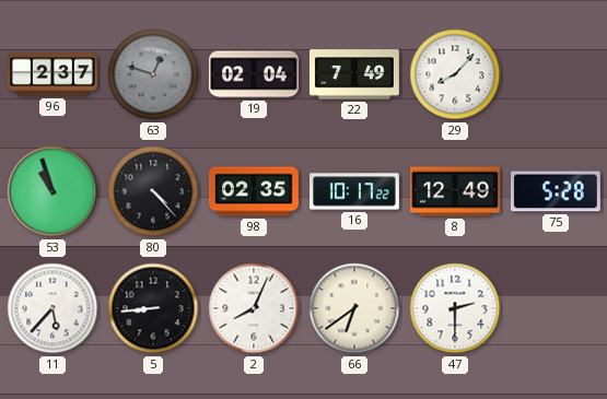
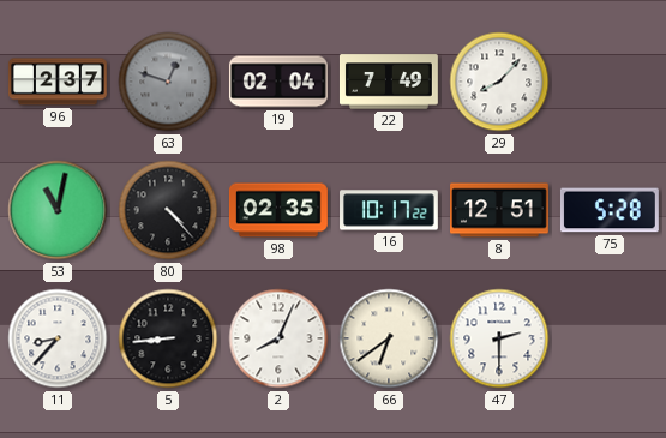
53: 10:57 -> 11:02
8: 12:49 -> 12:51
11: 5:37 -> 8:37
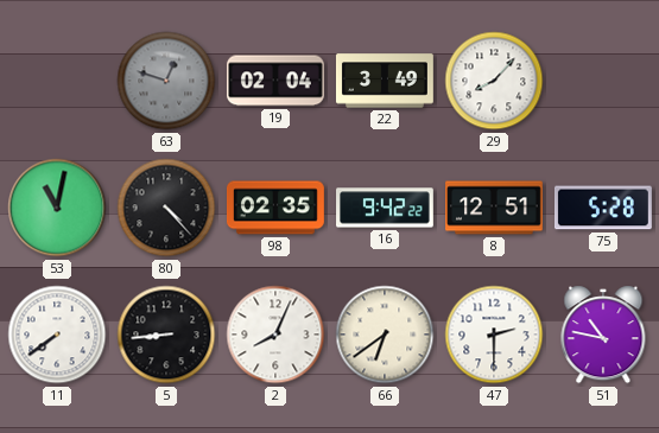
96: 2:37 -> none
22: 7:49 -> 3:49
16: 10:17 -> 9:42
11: 8:37 -> 7:39
51: none -> 10:47
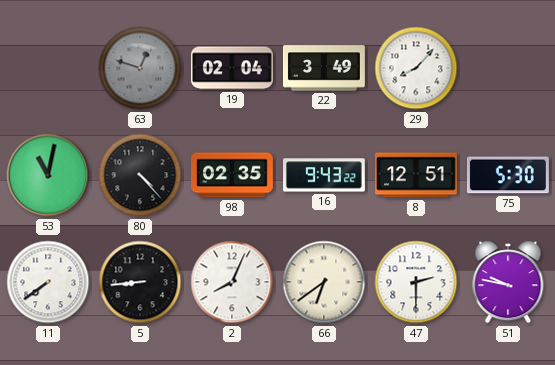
16: 9:42 -> 9:43
75: 5:28 -> 5:30
51: 10:47 -> 9:47
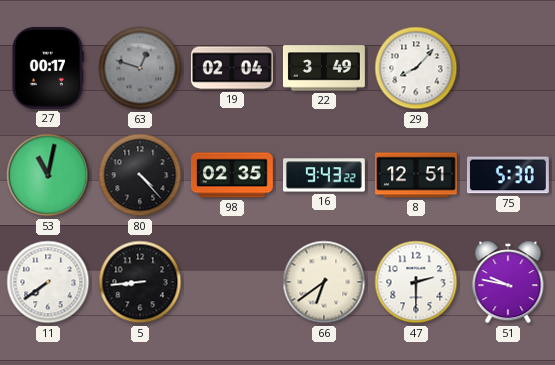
27: none -> 00:17
2: 8:04 -> none
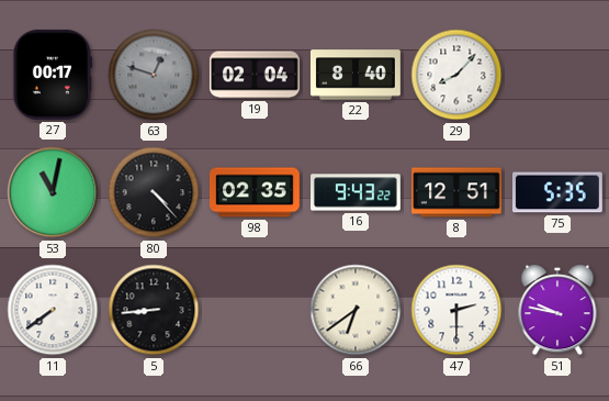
22: 3:49 -> 8:40
75: 5:30 -> 5:35
